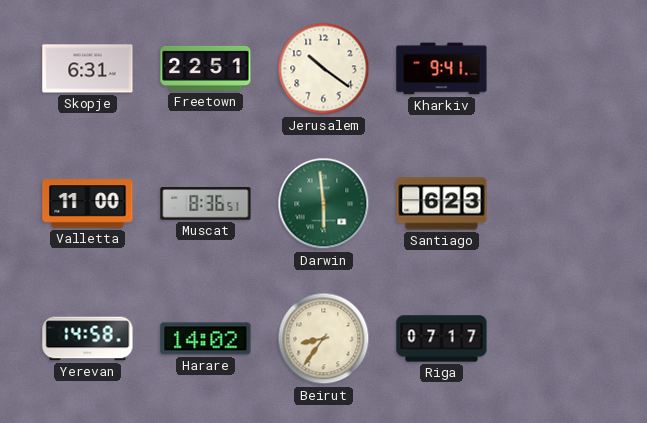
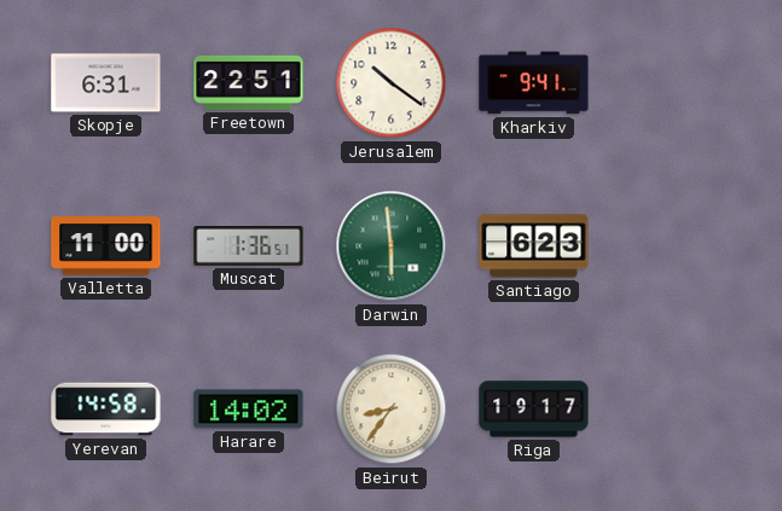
Muscat: 8:36 -> 1:36
Riga: 07:17 -> 19:17
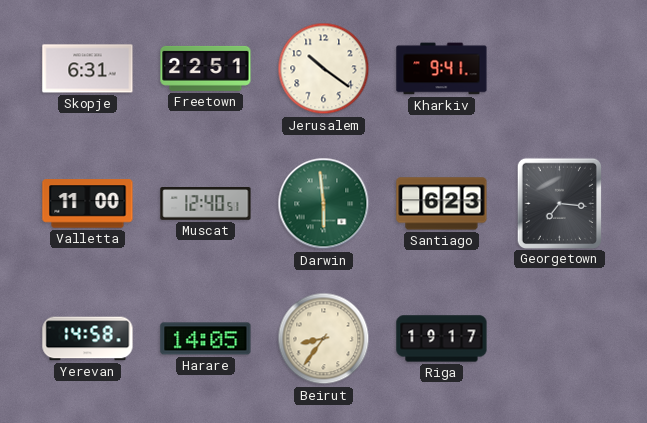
Muscat: 1:36 -> 12:40
Georgetown: none -> 7:16
Harare: 14:02 -> 14:05
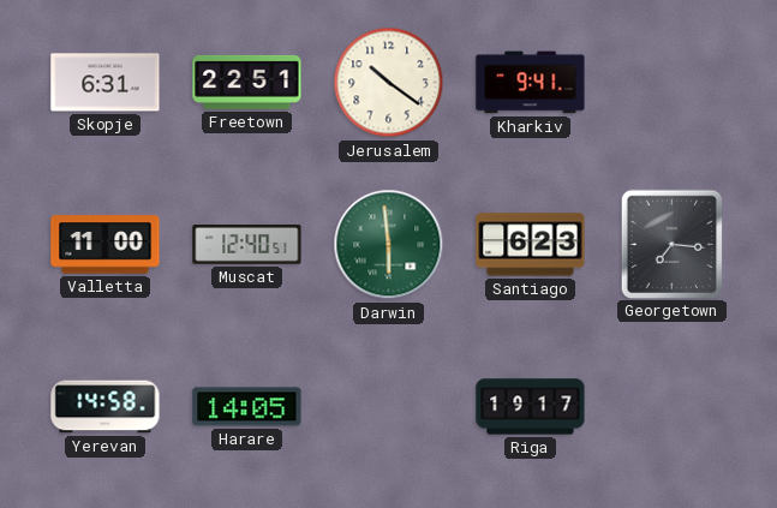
Beirut: 8:36 -> none
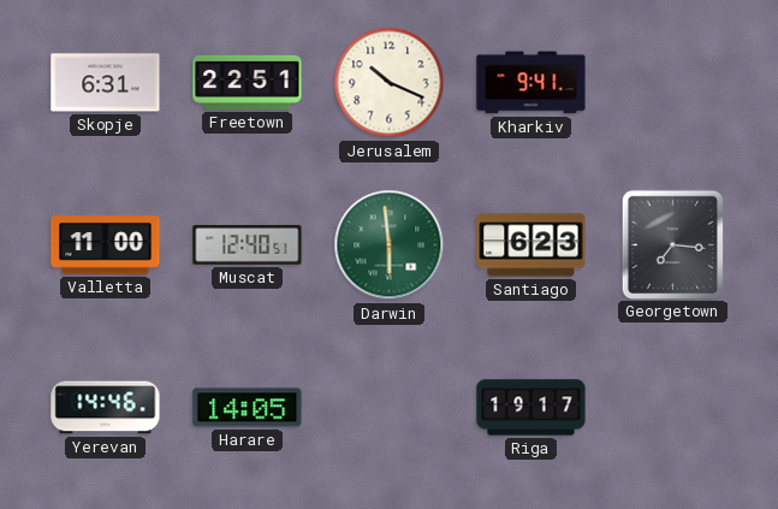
Jerusalem: 10:21 -> 10:19
Yerevan: 14:58 -> 14:46
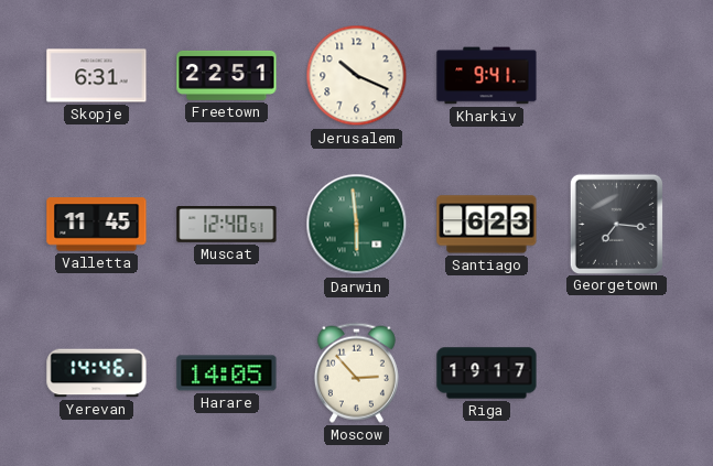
Valletta: 11:00 -> 11:45
Moscow: none -> 2:53
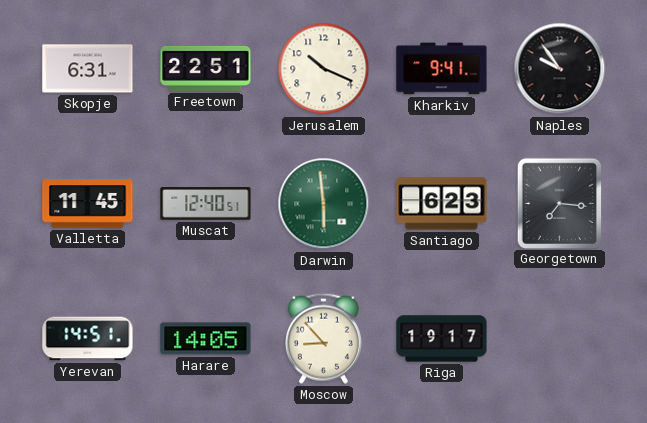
Naples: none -> 9:54
Yerevan: 14:46 -> 14:51
Moscow: 2:53 -> 8:53
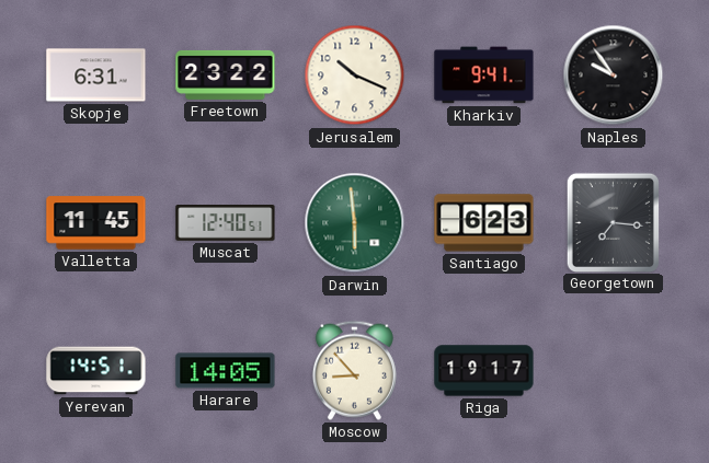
Freetown: 22:51 -> 23:22
